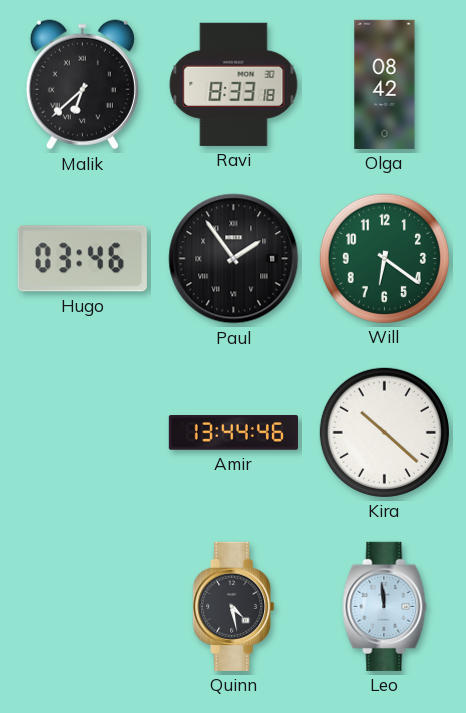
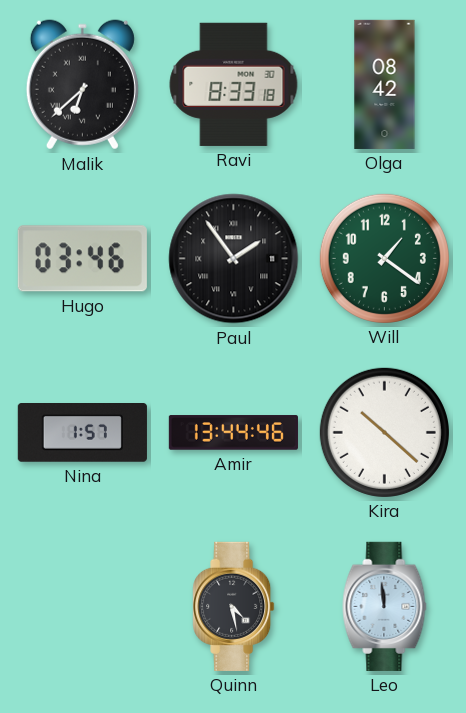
Will: 6:21 -> 1:21
Nina: none -> 1:57
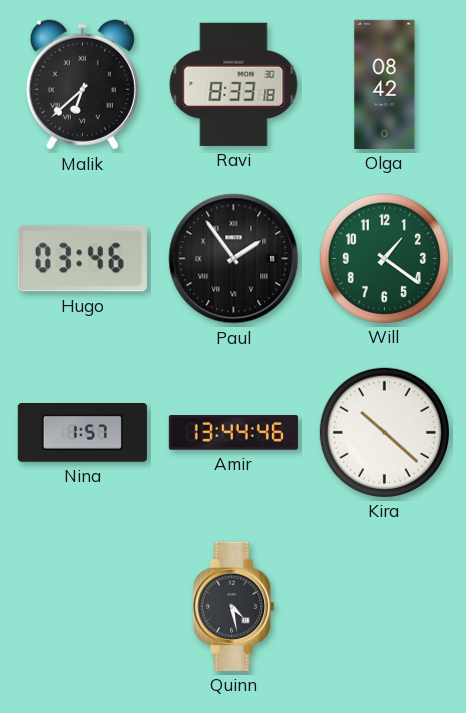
Leo: 11:59 -> none
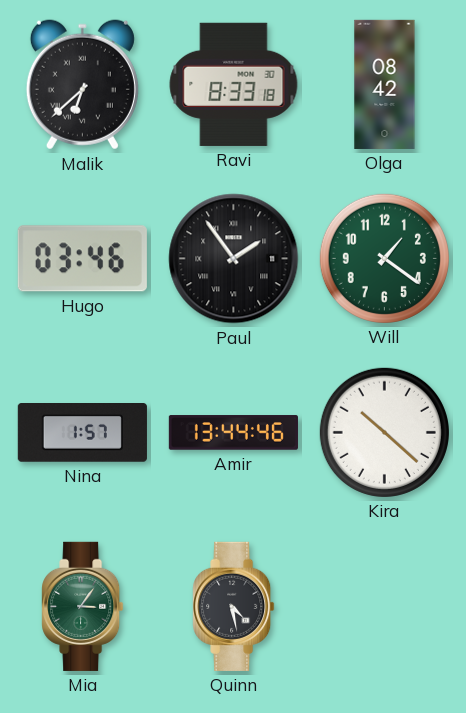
Mia: none -> 3:06
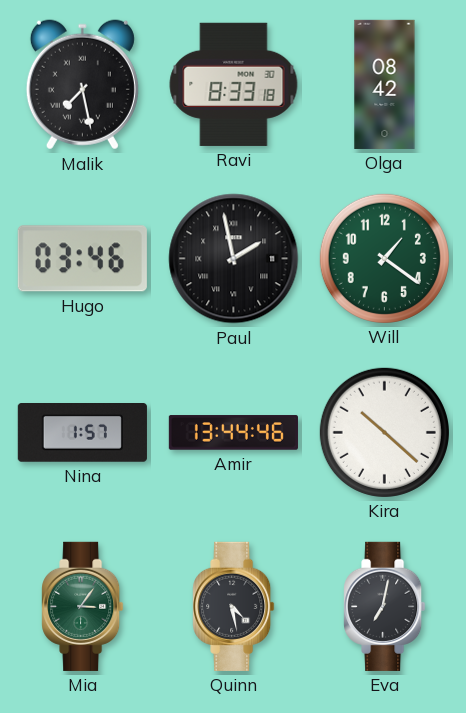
Malik: 6:38 -> 7:28
Paul: 1:54 -> 1:58
Eva: none -> 7:02
